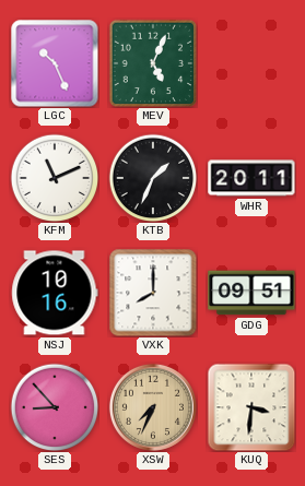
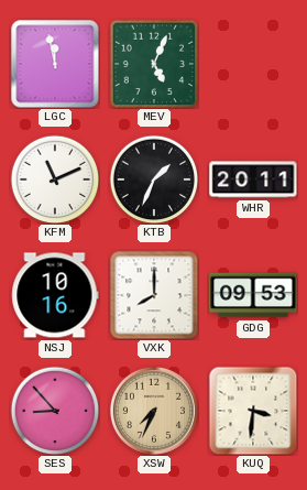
LGC: 10:26 -> 11:58
GDG: 09:51 -> 09:53
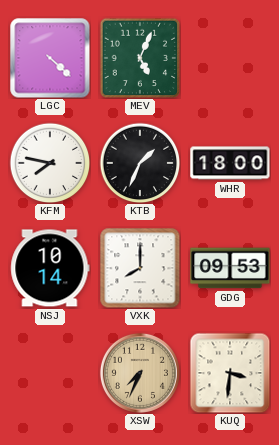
LGC: 11:58 -> 4:22
KFM: 11:11 -> 7:47
WHR: 20:11 -> 18:00
NSJ: 10:16 -> 10:14
SES: 8:53 -> none
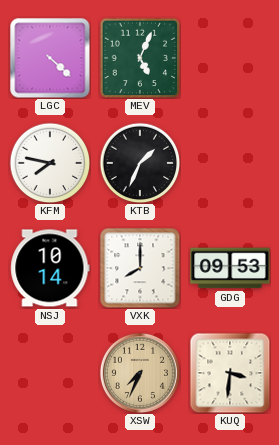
WHR: 18:00 -> none
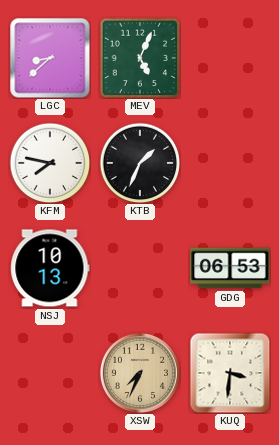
LGC: 4:22 -> 8:38
NSJ: 10:14 -> 10:13
VXK: 8:00 -> none
GDG: 09:53 -> 06:53
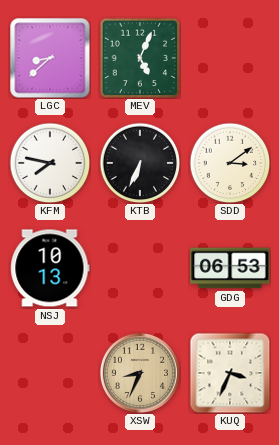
KTB: 1:34 -> 6:34
SDD: none -> 3:09
XSW: 7:34 -> 8:34
KUQ: 3:31 -> 3:34
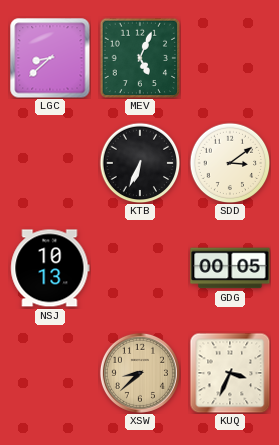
KFM: 7:47 -> none
GDG: 06:53 -> 00:05
XSW: 8:34 -> 8:38
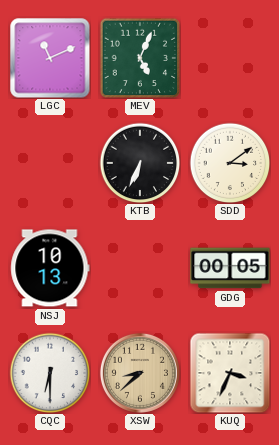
LGC: 8:38 -> 11:11
CQC: none -> 6:30
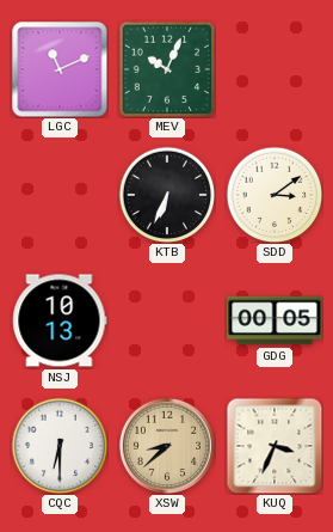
MEV: 5:04 -> 10:04
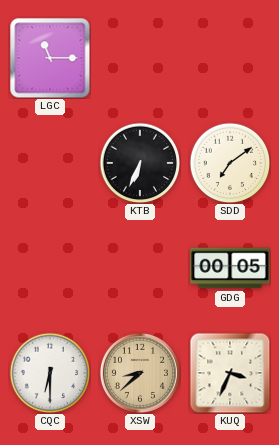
LGC: 11:11 -> 11:15
MEV: 10:04 -> none
SDD: 3:09 -> 7:09
NSJ: 10:13 -> none
